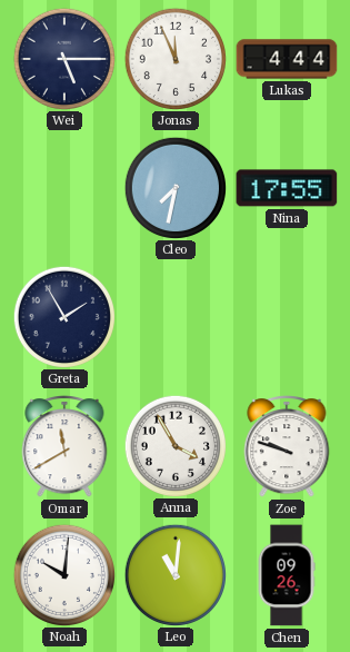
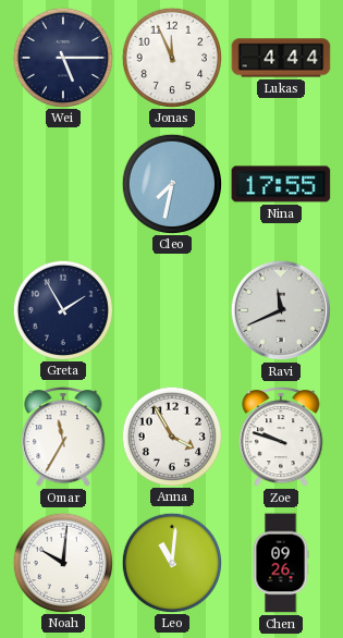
Ravi: none -> 11:41
Omar: 11:40 -> 11:35
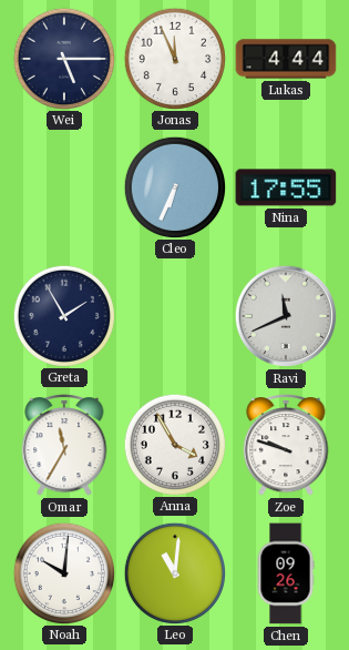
Cleo: 7:32 -> 6:34
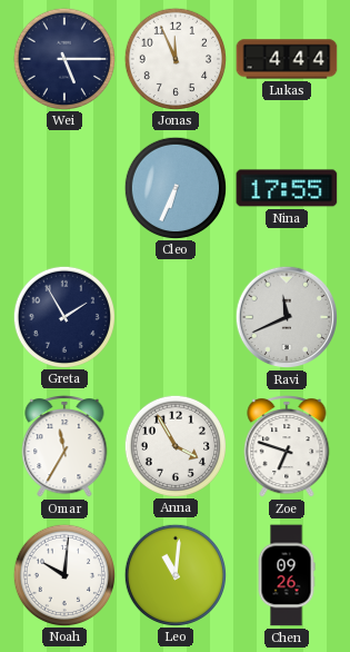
Zoe: 9:48 -> 6:48
